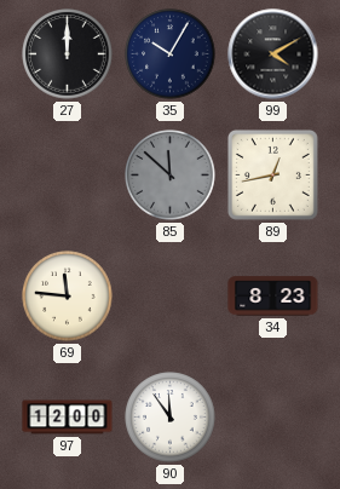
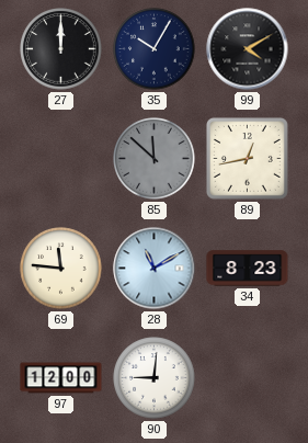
28: none -> 11:10
90: 11:54 -> 9:01
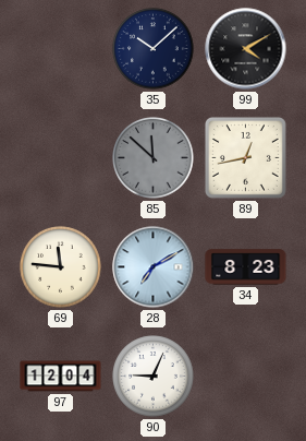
27: 12:00 -> none
35: 10:05 -> 10:08
28: 11:10 -> 7:10
97: 12:00 -> 12:04
90: 9:01 -> 9:04
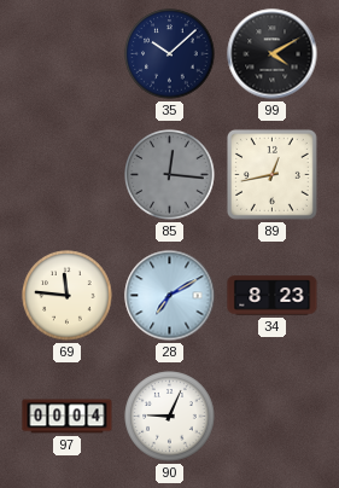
85: 11:52 -> 12:16
97: 12:04 -> 00:04
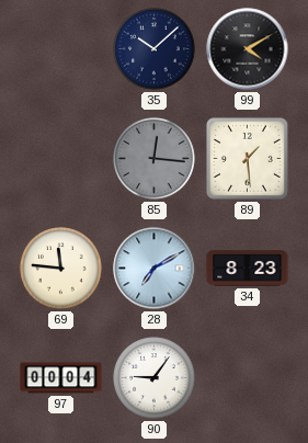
89: 12:43 -> 1:29
90: 9:04 -> 9:06
